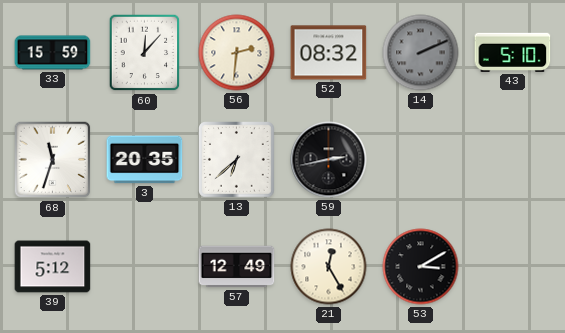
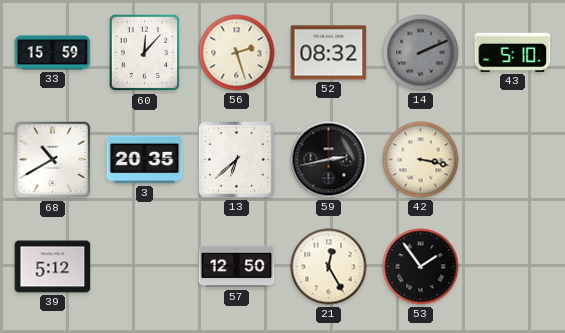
56: 2:31 -> 2:27
68: 11:33 -> 10:40
42: none -> 3:17
57: 12:49 -> 12:50
53: 3:10 -> 1:54
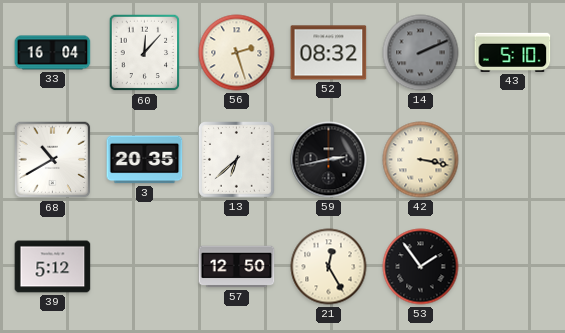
33: 15:59 -> 16:04
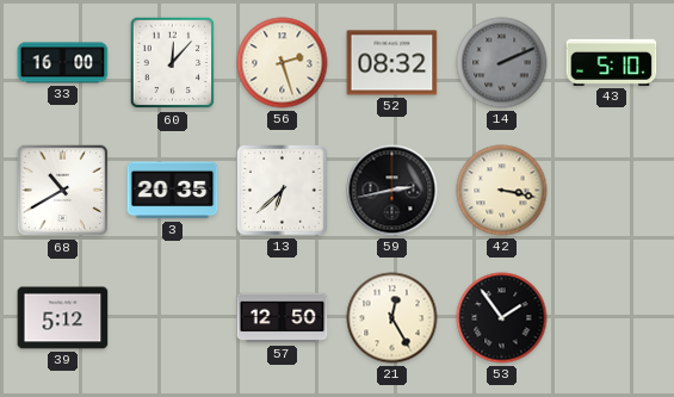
33: 16:04 -> 16:00
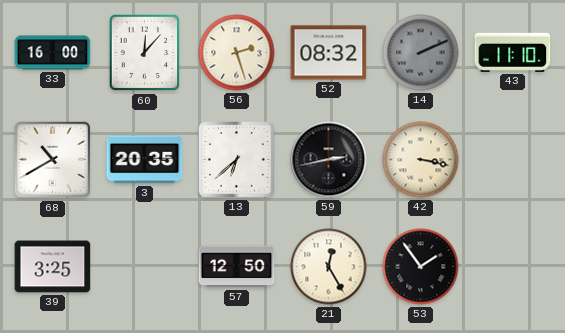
43: 5:10 -> 11:10
39: 5:12 -> 3:25
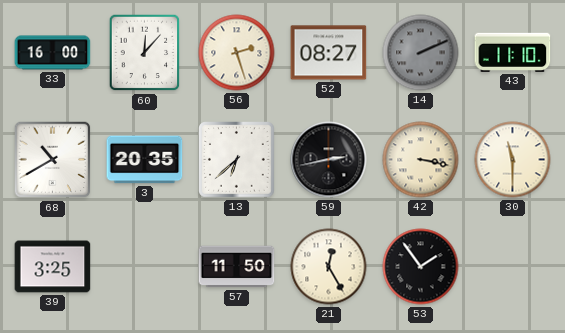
52: 08:32 -> 08:27
30: none -> 11:30
57: 12:50 -> 11:50
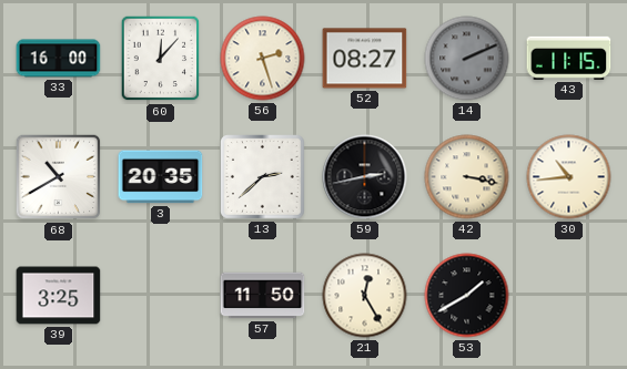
43: 11:10 -> 11:15
13: 6:38 -> 2:38
30: 11:30 -> 10:44
53: 1:54 -> 1:40
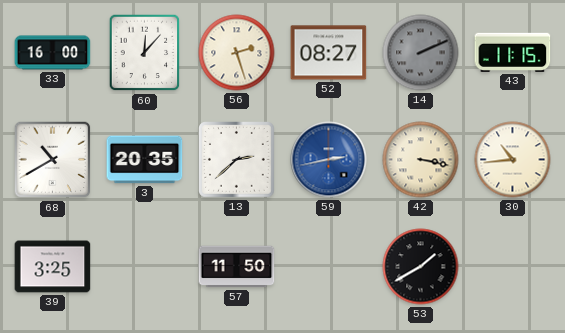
59 dial: black -> blue
21: 12:25 -> none
